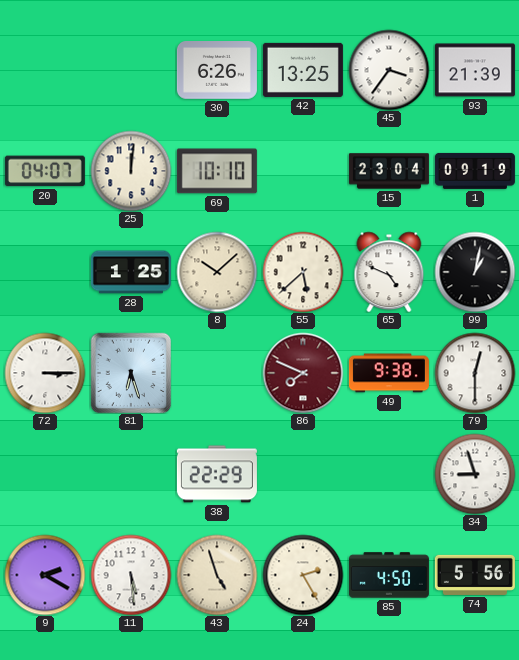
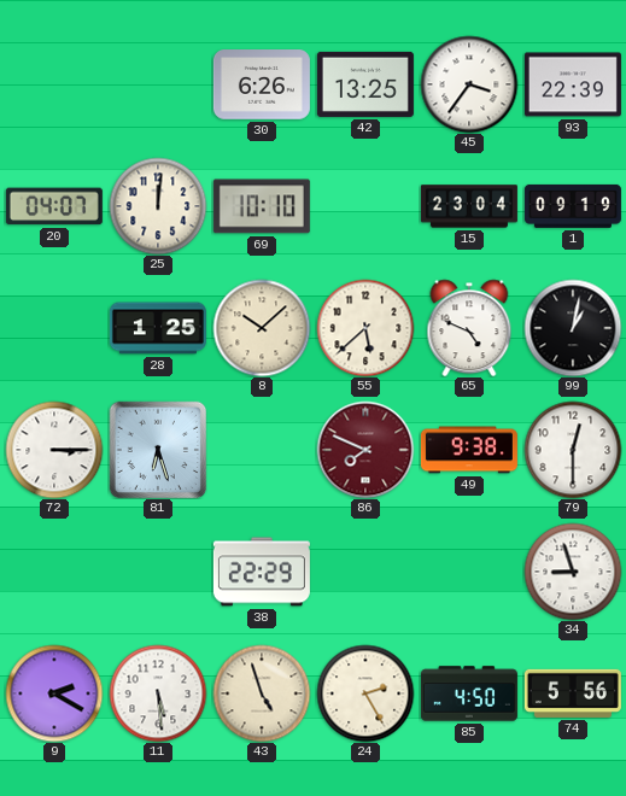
93: 21:39 -> 22:39
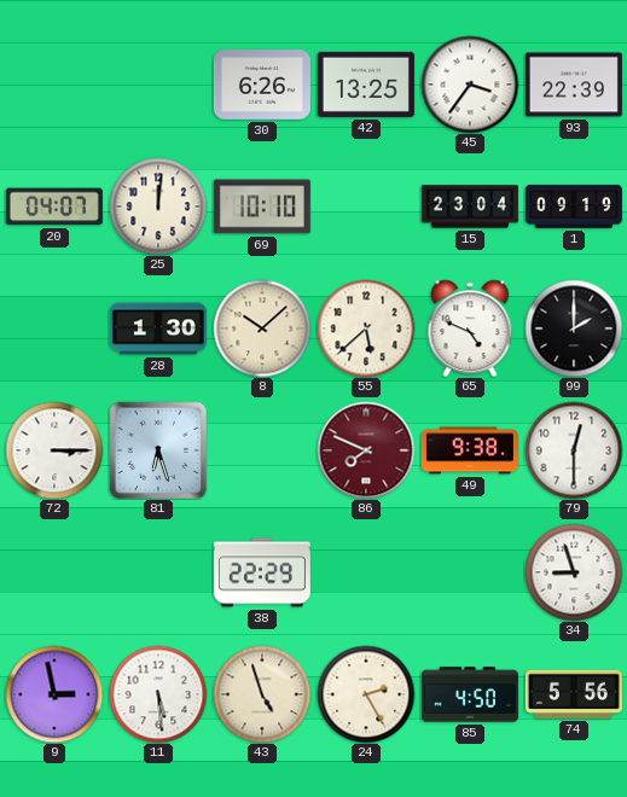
28: 1:25 -> 1:30
99: 1:02 -> 2:00
9: 2:20 -> 2:58
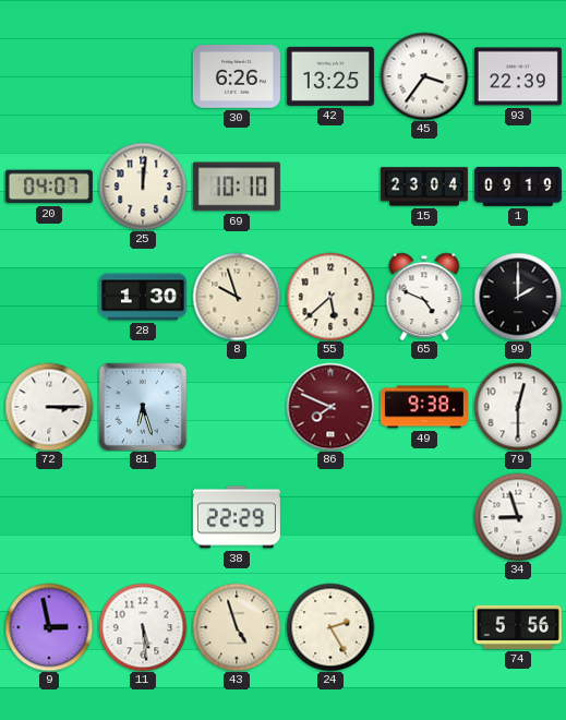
8: 10:08 -> 9:57
85: 4:50 -> none
